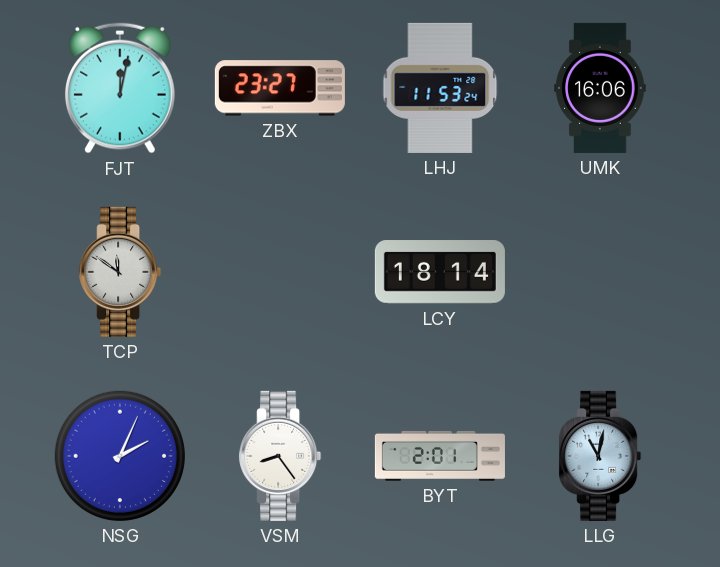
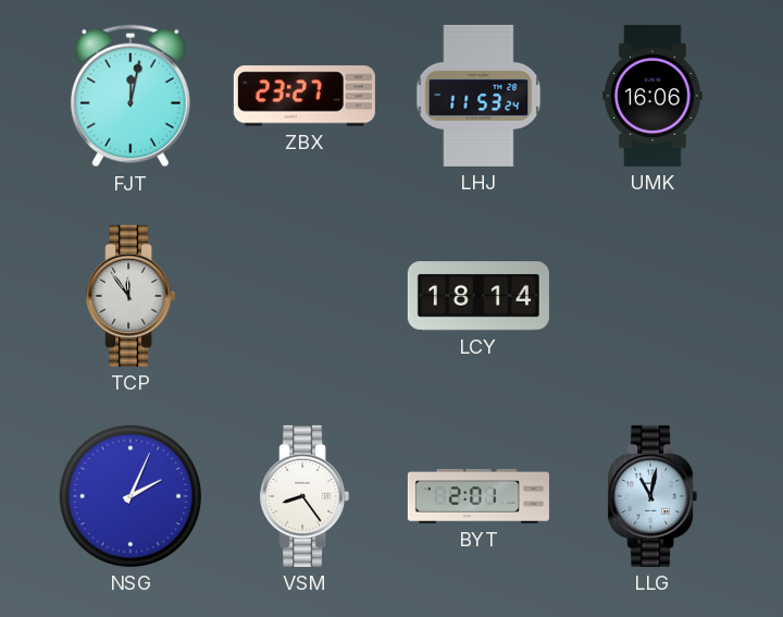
TCP: 11:51 -> 11:54
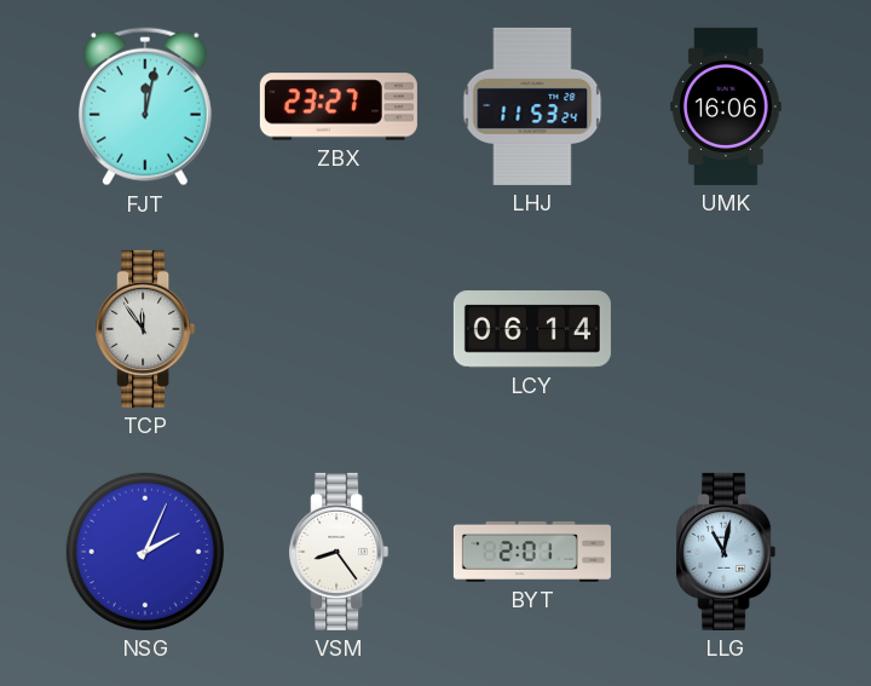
LCY: 18:14 -> 06:14
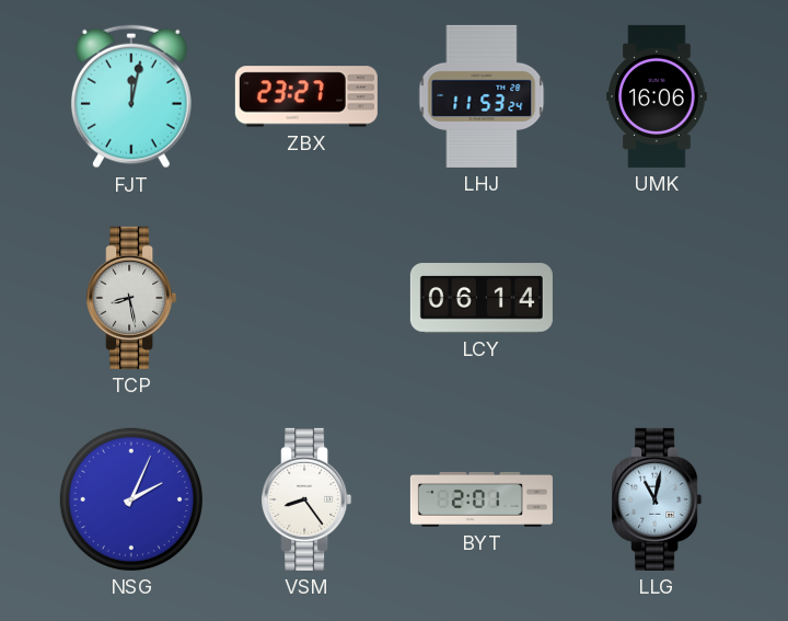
TCP: 11:54 -> 8:28
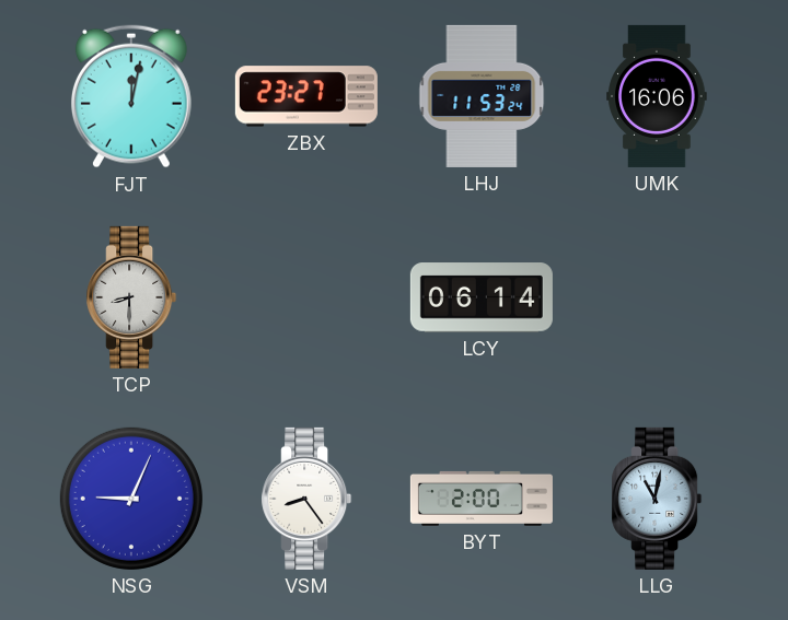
TCP: 8:28 -> 8:30
NSG: 2:04 -> 9:04
BYT: 2:01 -> 2:00
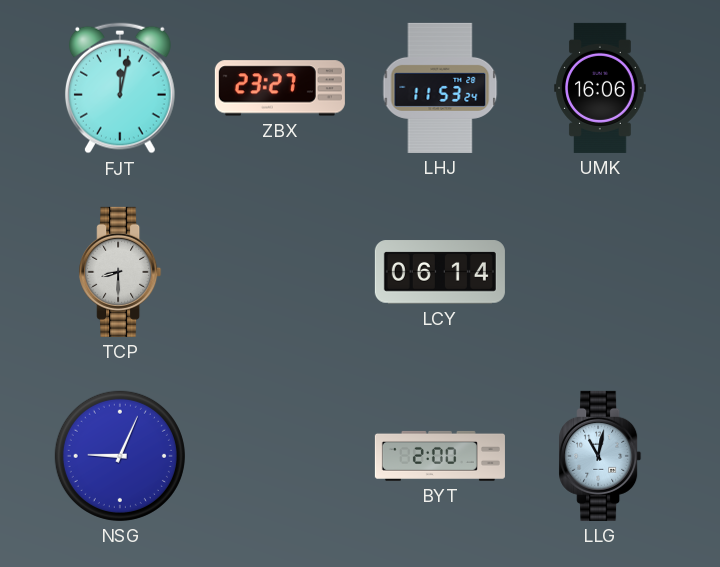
VSM: 8:24 -> none
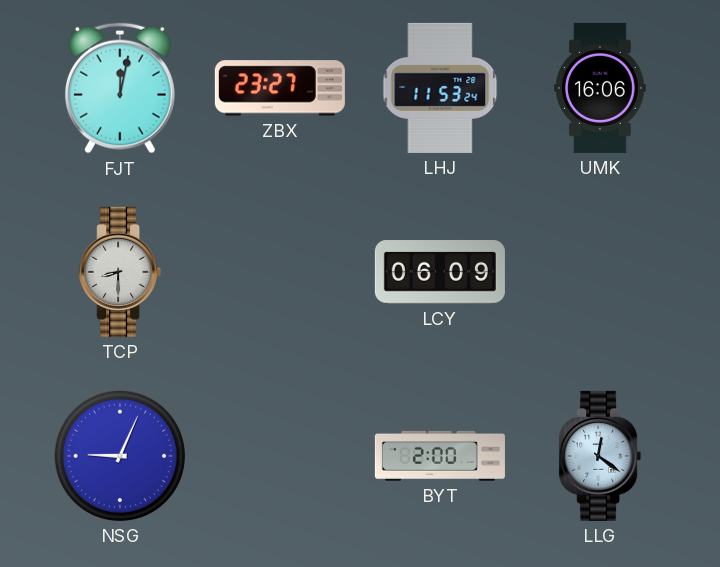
LCY: 06:14 -> 06:09
LLG: 11:02 -> 12:21
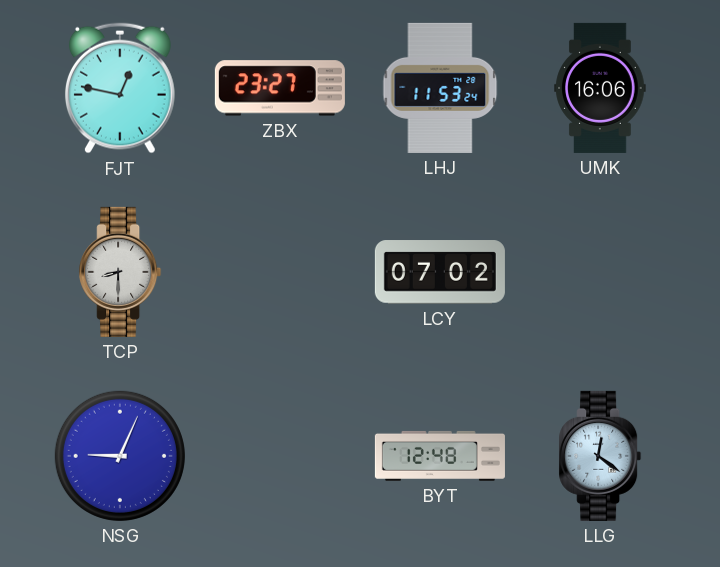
FJT: 12:02 -> 12:47
LCY: 06:09 -> 07:02
BYT: 2:00 -> 12:48
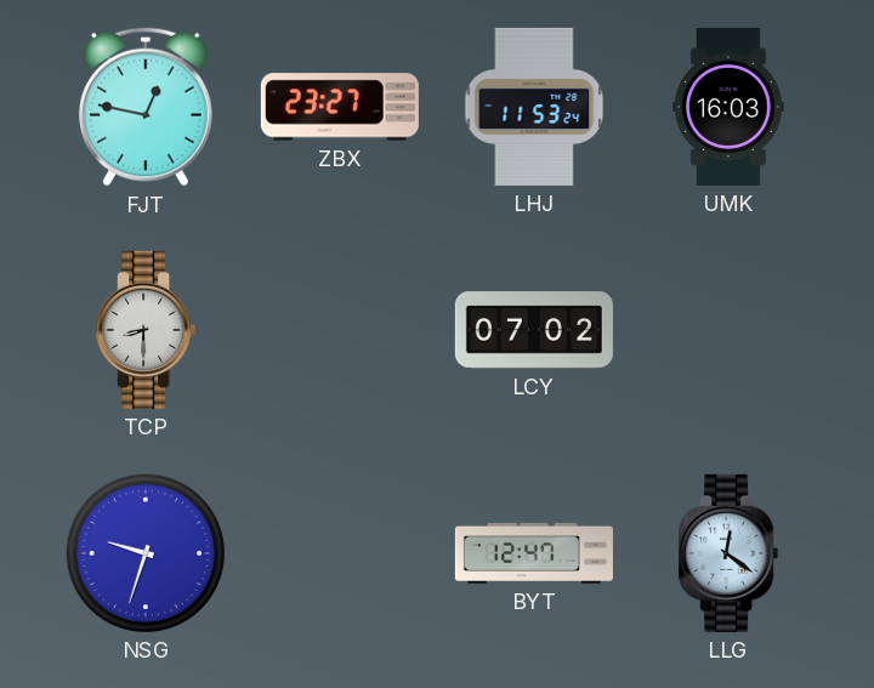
UMK: 16:06 -> 16:03
NSG: 9:04 -> 9:33
BYT: 12:48 -> 12:47
